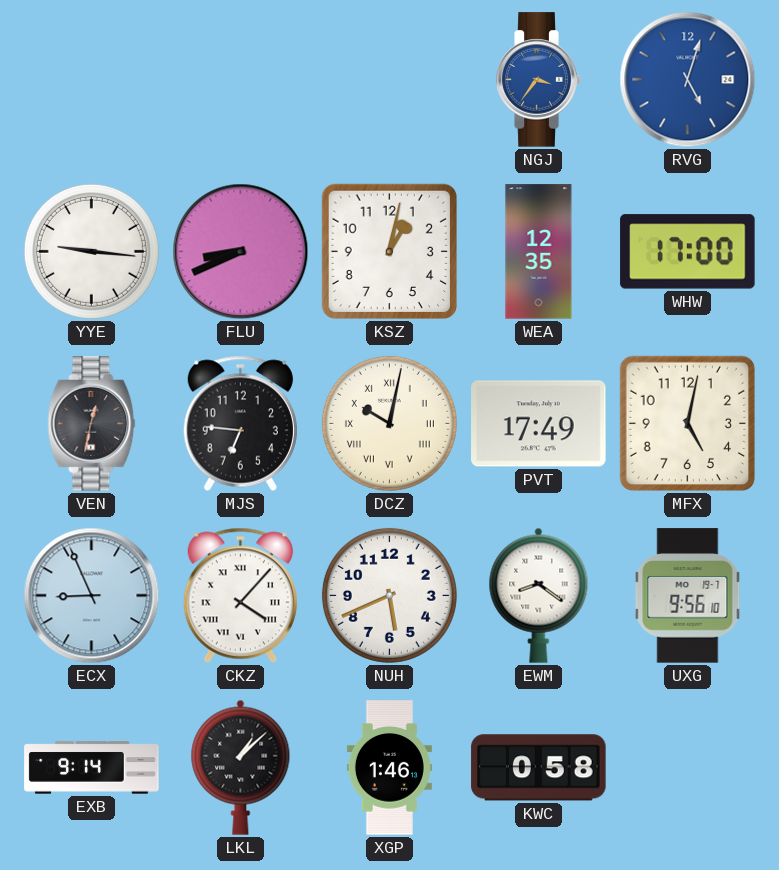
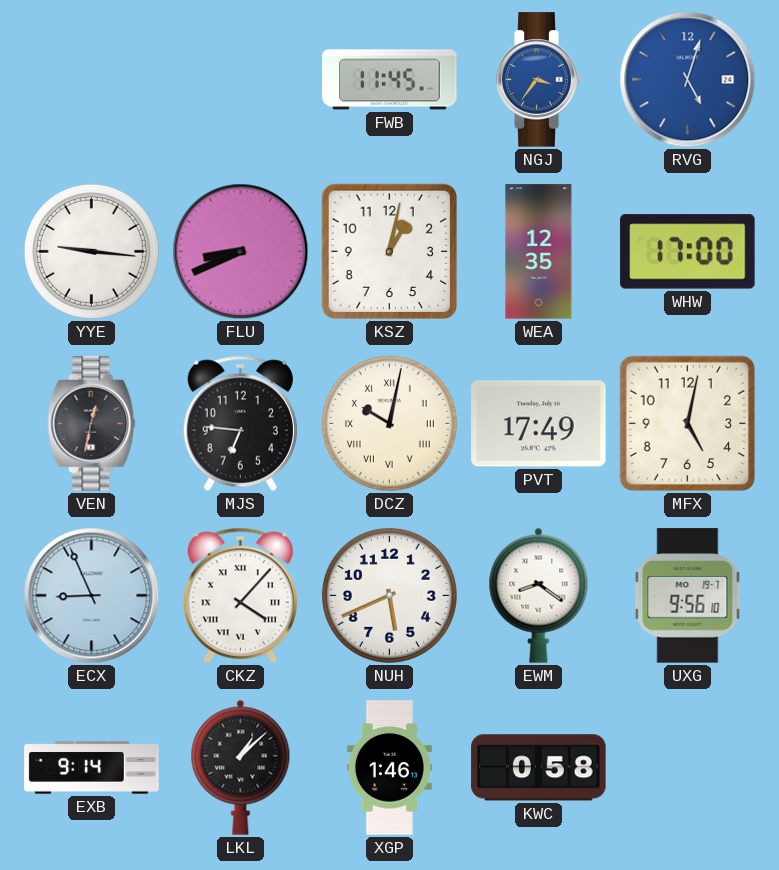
FWB: none -> 11:45
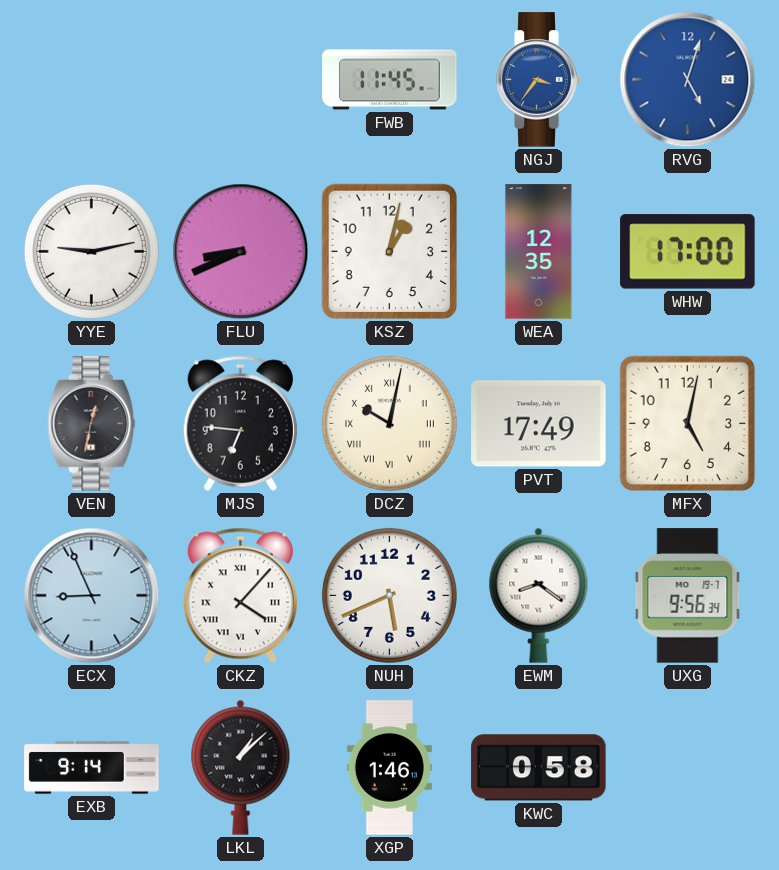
YYE: 9:16 -> 9:13
UXG: 9:56:10 -> 9:56:34
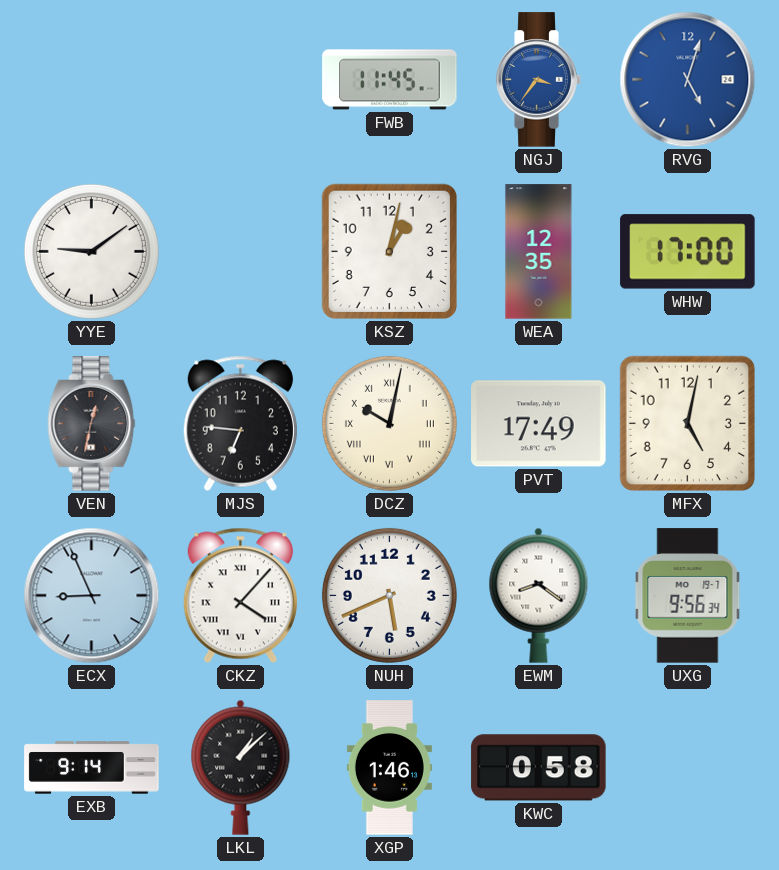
YYE: 9:13 -> 9:09
FLU: 8:41 -> none
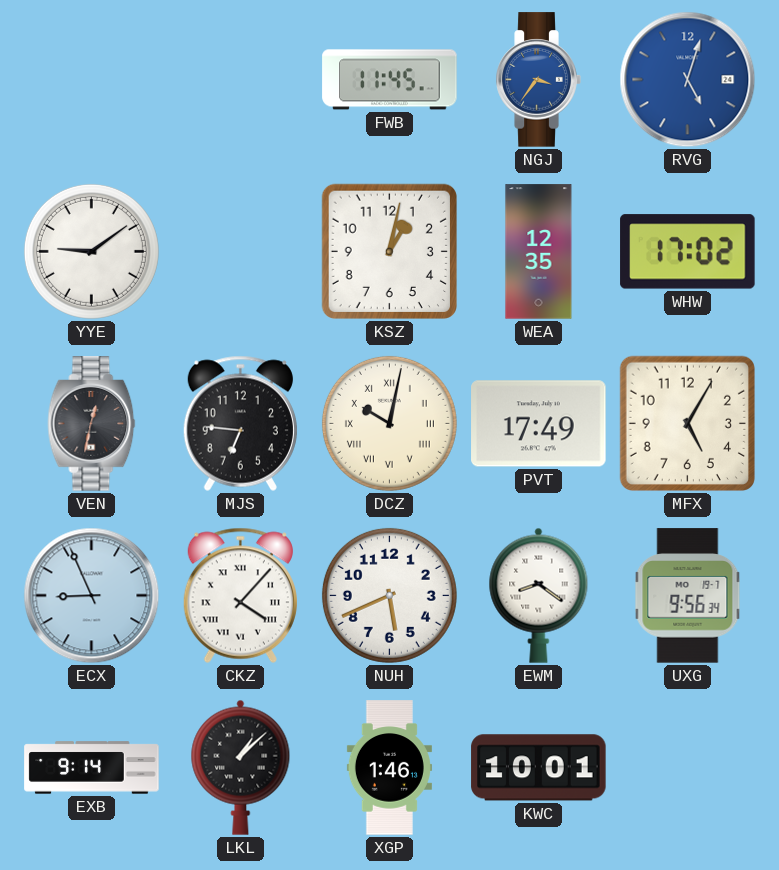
WHW: 17:00 -> 17:02
MFX: 5:02 -> 5:05
KWC: 0:58 -> 10:01
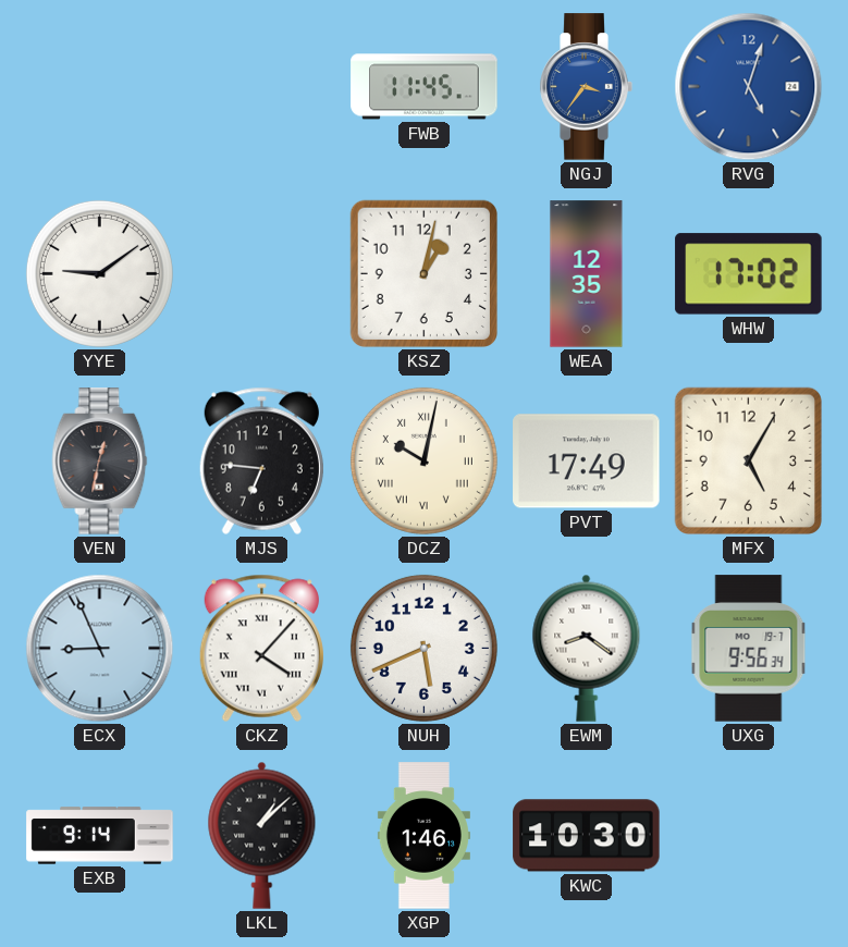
KWC: 10:01 -> 10:30
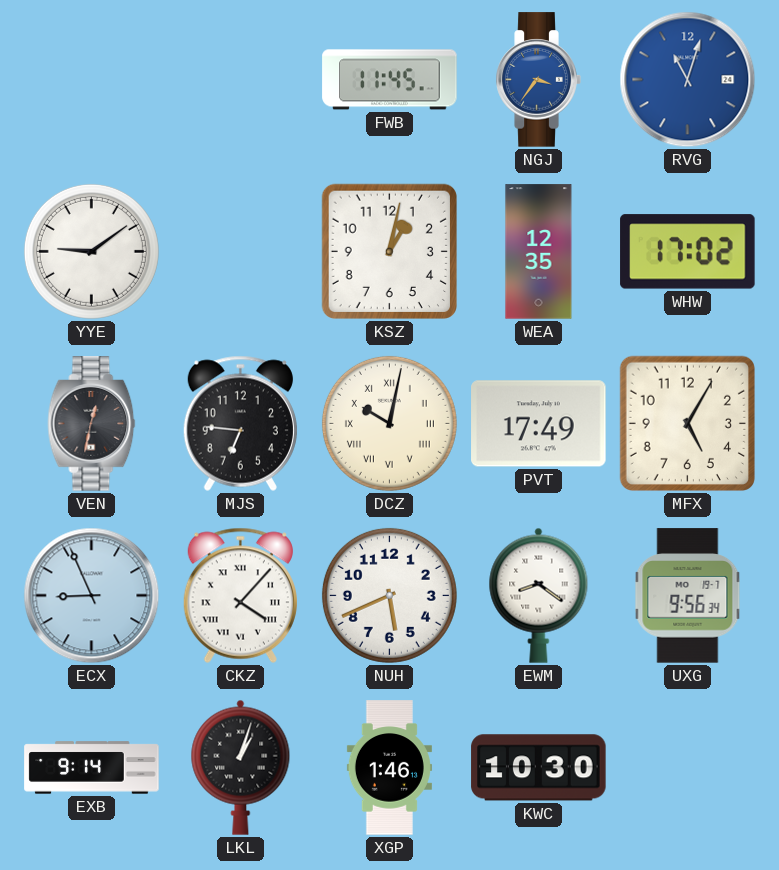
RVG: 5:03 -> 11:03
LKL: 1:08 -> 1:03
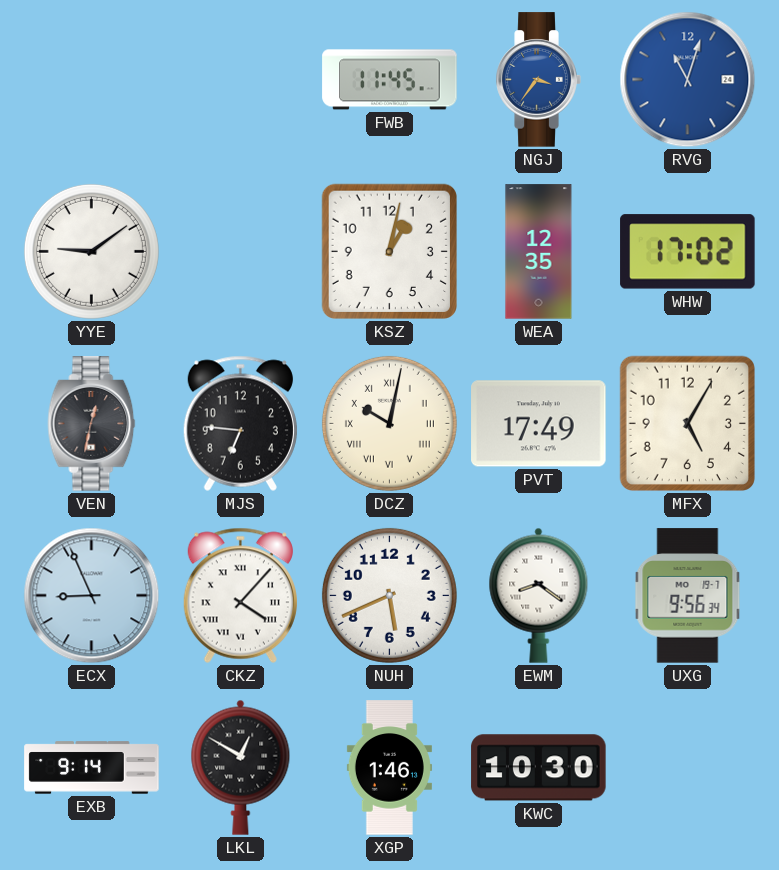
LKL: 1:03 -> 12:50
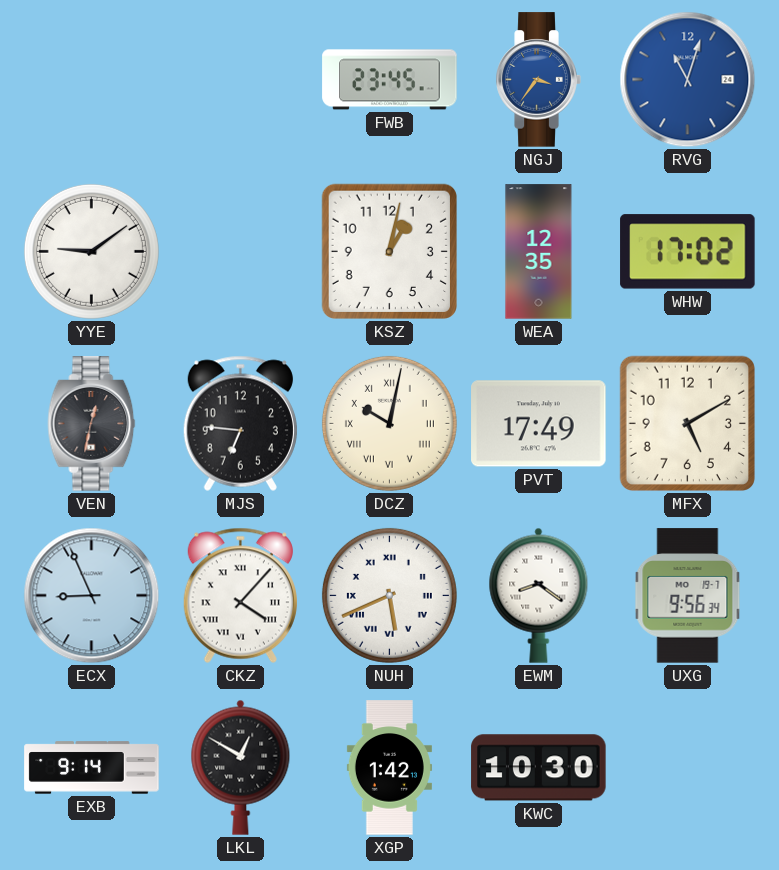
FWB: 11:45 -> 23:45
MFX: 5:05 -> 5:10
NUH numerals: Arabic -> Roman
XGP: 1:46 -> 1:42
